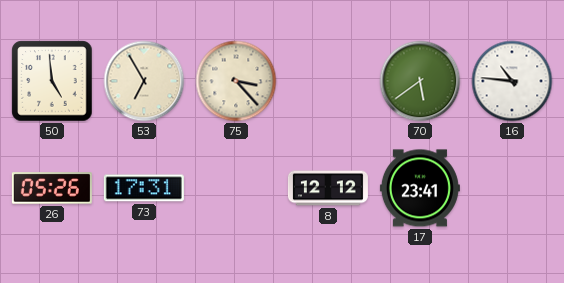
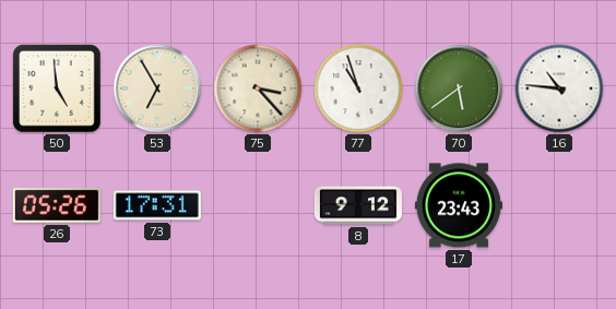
77: none -> 10:57
8: 12:12 -> 9:12
17: 23:41 -> 23:43
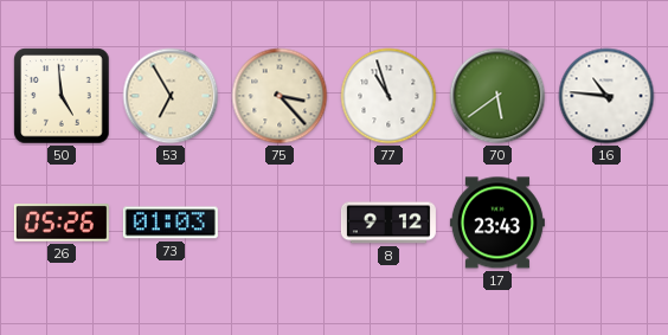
73: 17:31 -> 01:03
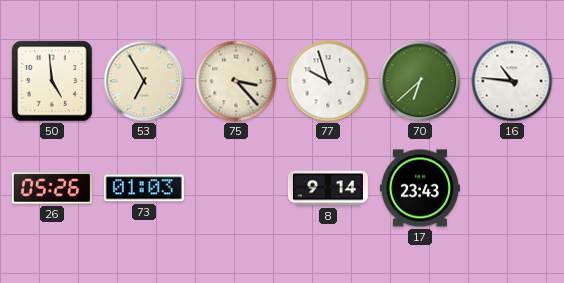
77: 10:57 -> 9:57
70: 5:39 -> 6:38
8: 9:12 -> 9:14
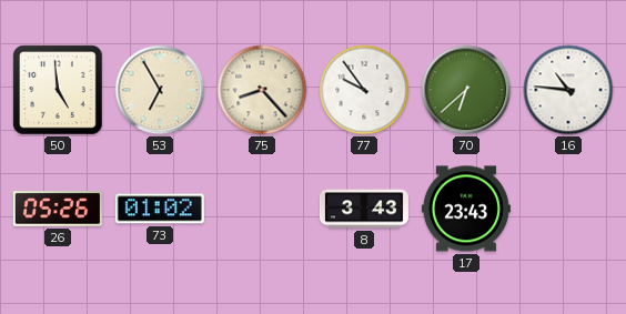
75: 3:23 -> 8:23
77: 9:57 -> 9:54
73: 01:03 -> 01:02
8: 9:14 -> 3:43
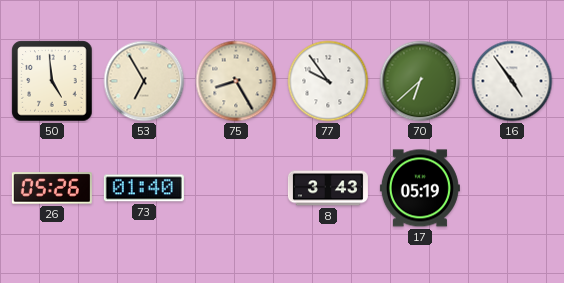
75: 8:23 -> 8:25
16: 10:46 -> 4:54
73: 01:02 -> 01:40
17: 23:43 -> 05:19
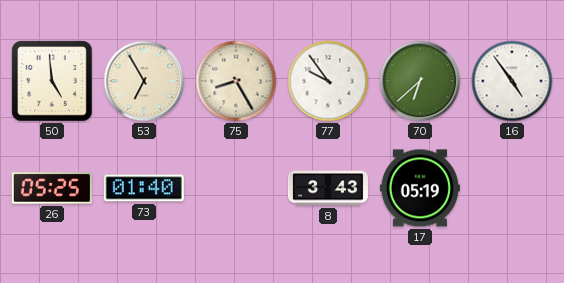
26: 05:26 -> 05:25
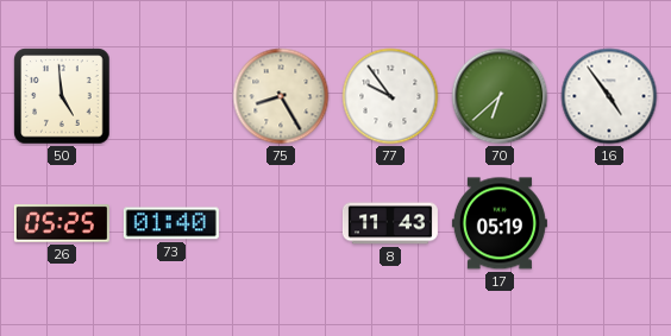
53: 6:55 -> none
8: 3:43 -> 11:43
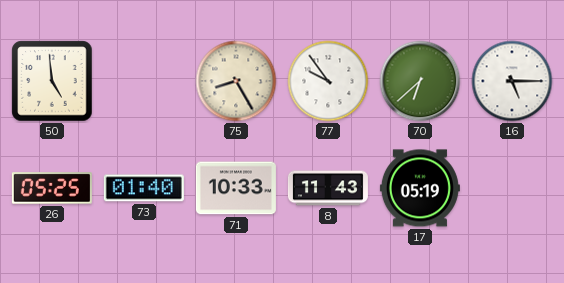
16: 4:54 -> 5:15
71: none -> 10:33
